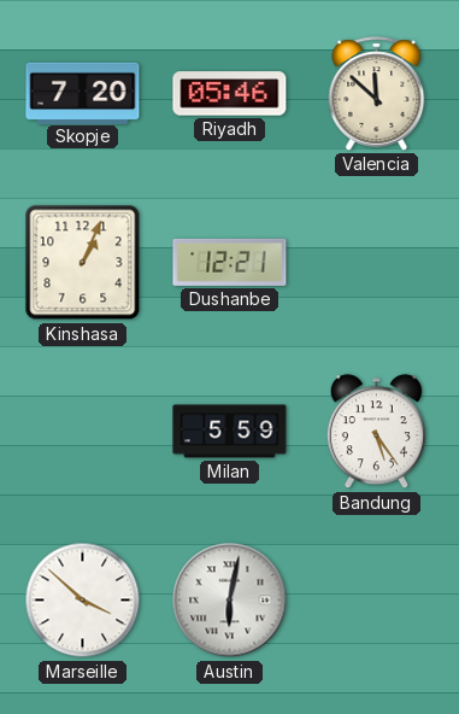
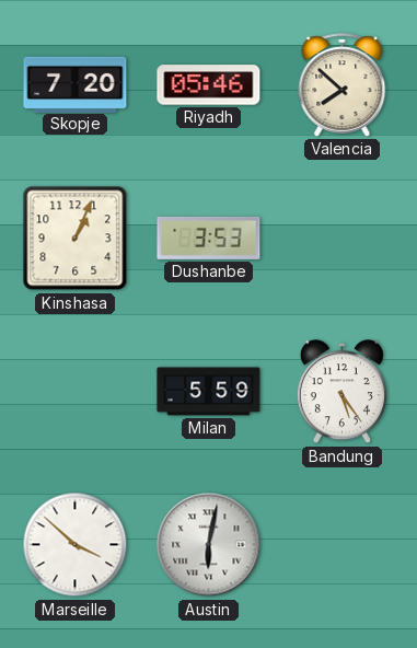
Valencia: 11:52 -> 7:52
Dushanbe: 12:21 -> 3:53
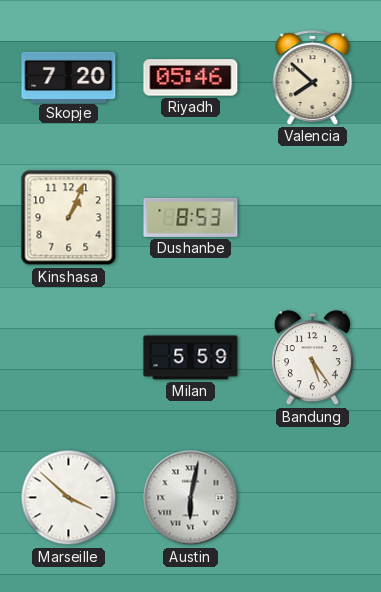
Dushanbe: 3:53 -> 8:53
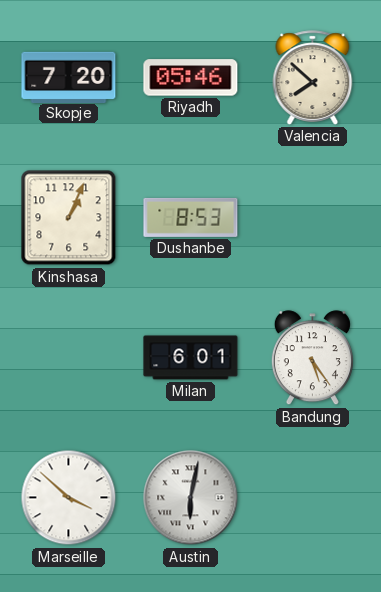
Milan: 5:59 -> 6:01
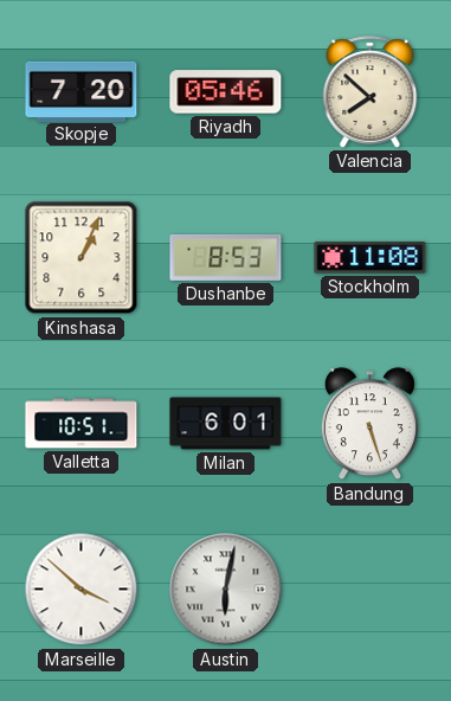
Stockholm: none -> 11:08
Valletta: none -> 10:51
Bandung: 5:24 -> 5:27
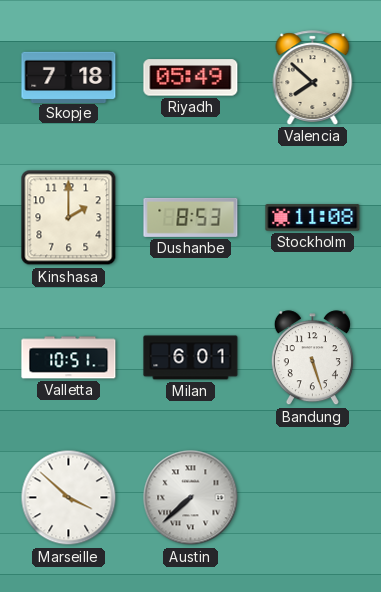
Skopje: 7:20 -> 7:18
Riyadh: 05:46 -> 05:49
Kinshasa: 1:04 -> 2:00
Austin: 6:02 -> 7:38
